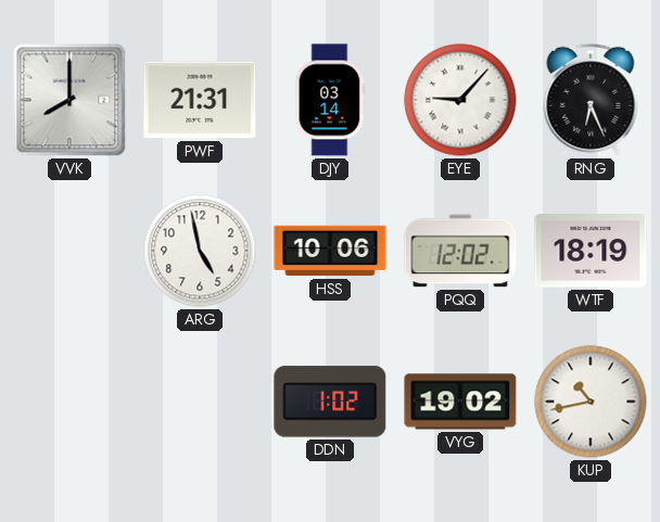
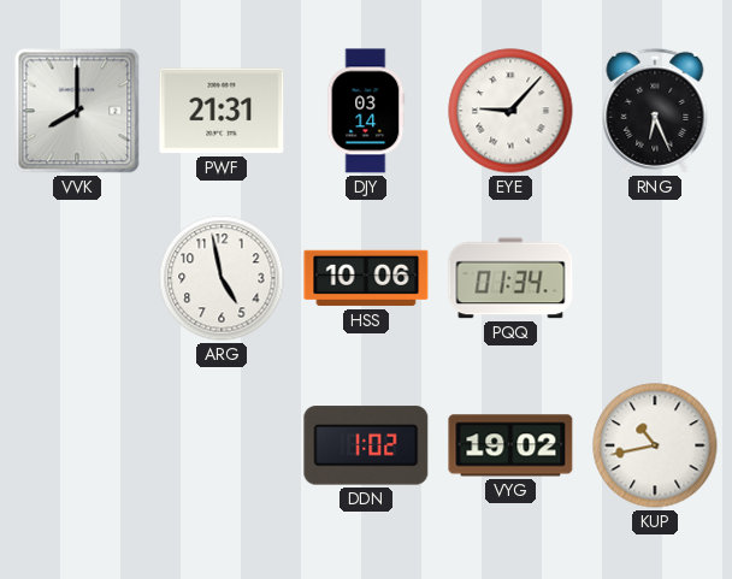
PQQ: 12:02 -> 01:34
WTF: 18:19 -> none
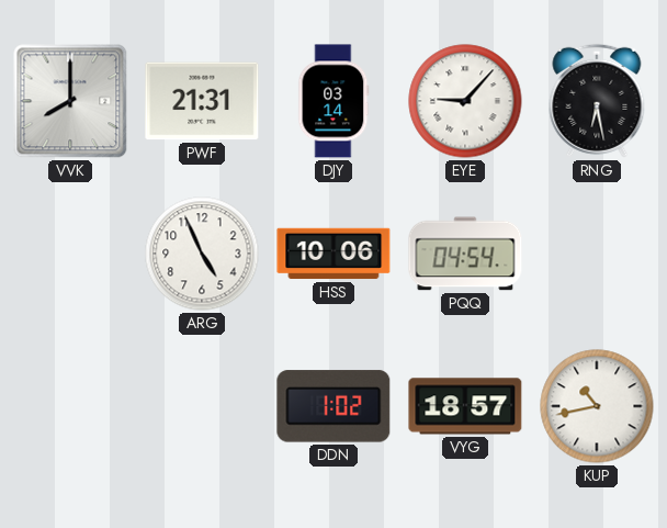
RNG: 6:26 -> 6:28
ARG: 4:58 -> 4:56
PQQ: 01:34 -> 04:54
VYG: 19:02 -> 18:57
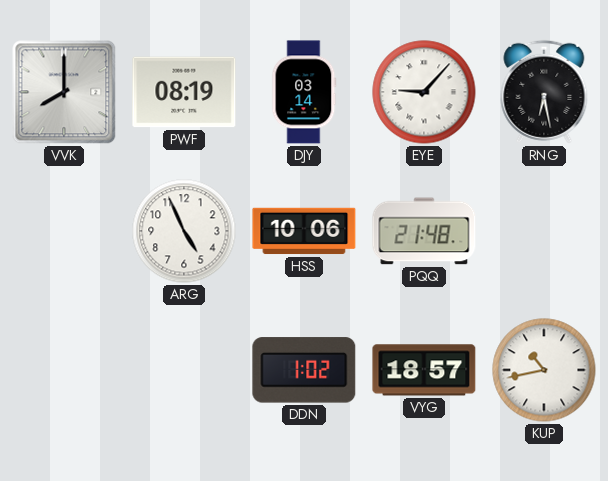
PWF: 21:31 -> 08:19
PQQ: 04:54 -> 21:48
